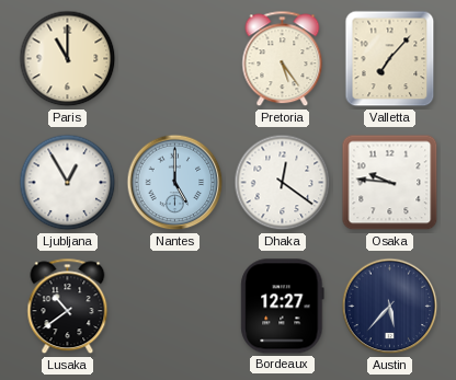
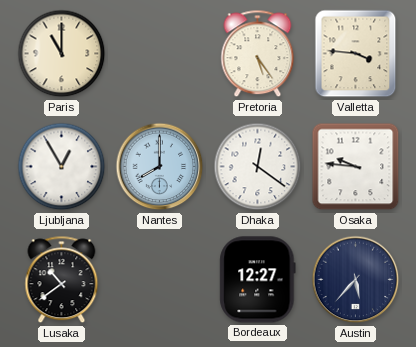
Valletta: 7:07 -> 3:46
Nantes: 5:00 -> 8:00
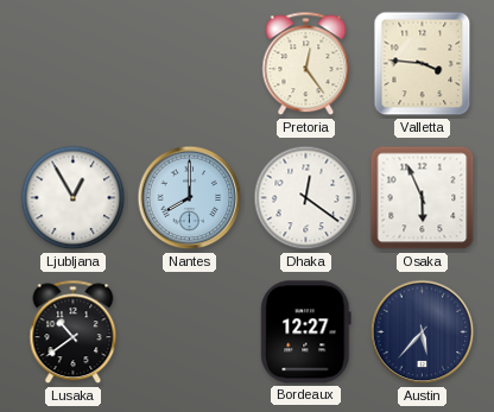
Paris: 11:00 -> none
Pretoria: 5:24 -> 12:24
Osaka: 9:46 -> 5:56
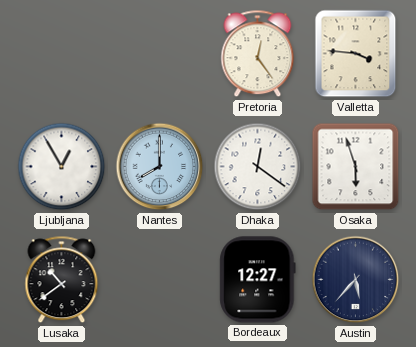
Osaka: 5:56 -> 5:57
